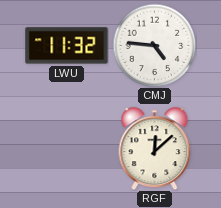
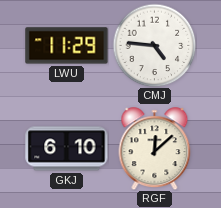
LWU: 11:32 -> 11:29
GKJ: none -> 6:10
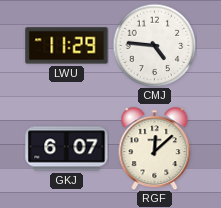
GKJ: 6:10 -> 6:07
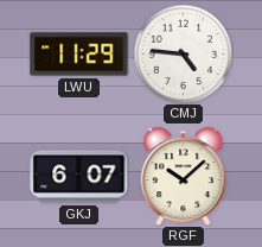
RGF: 12:08 -> 10:08
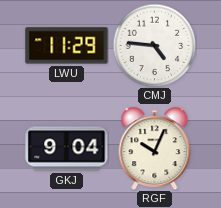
GKJ: 6:07 -> 9:04
RGF: 10:08 -> 10:04
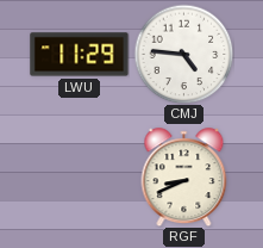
GKJ: 9:04 -> none
RGF: 10:04 -> 8:41
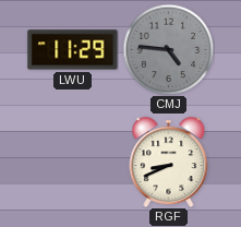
CMJ dial: white -> grey
